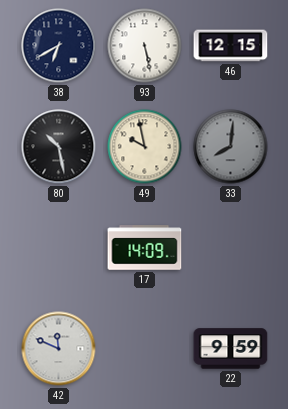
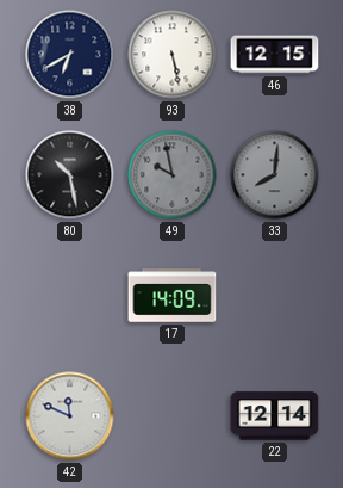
49 dial: cream -> grey
22: 9:59 -> 12:14
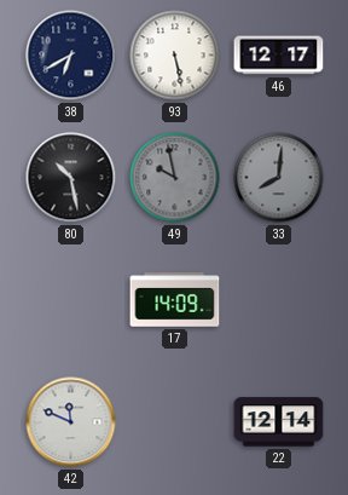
46: 12:15 -> 12:17
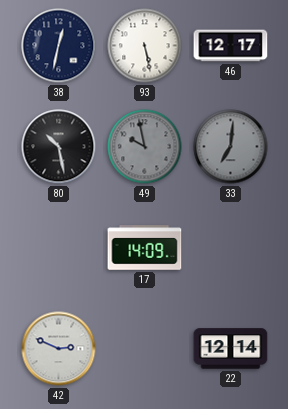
38: 6:40 -> 12:32
33: 8:01 -> 7:01
42: 11:49 -> 2:49
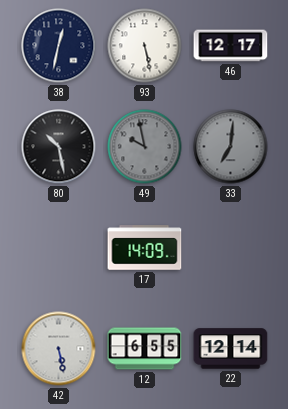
42: 2:49 -> 5:28
12: none -> 6:55
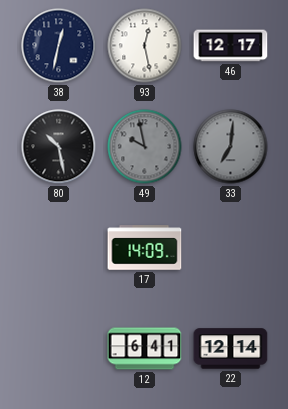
93: 5:28 -> 12:28
42: 5:28 -> none
12: 6:55 -> 6:41
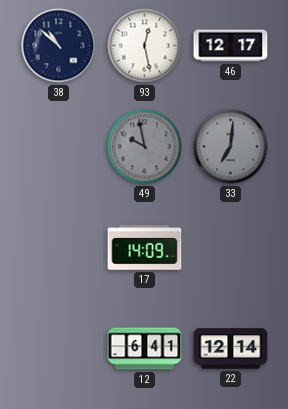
38: 12:32 -> 10:52
80: 10:28 -> none
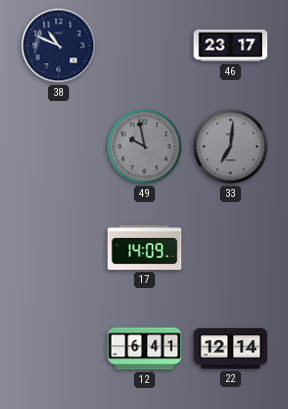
38: 10:52 -> 10:49
93: 12:28 -> none
46: 12:17 -> 23:17
